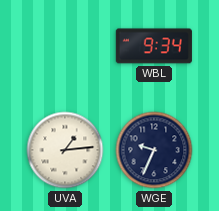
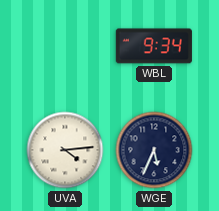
UVA: 1:14 -> 4:14
WGE: 9:34 -> 5:34
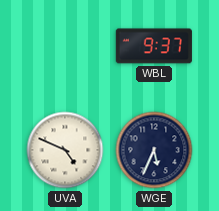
WBL: 9:34 -> 9:37
UVA: 4:14 -> 4:49
